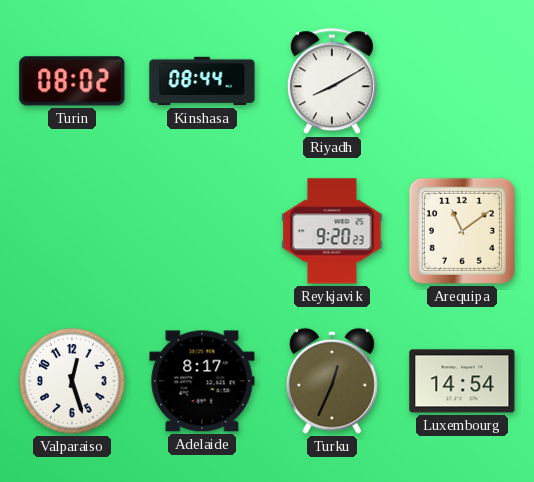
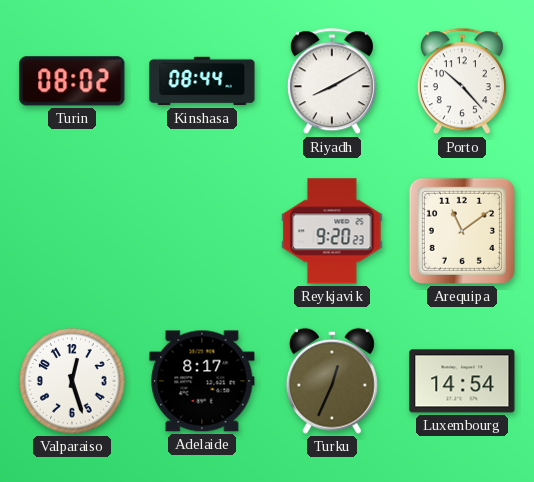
Porto: none -> 10:23
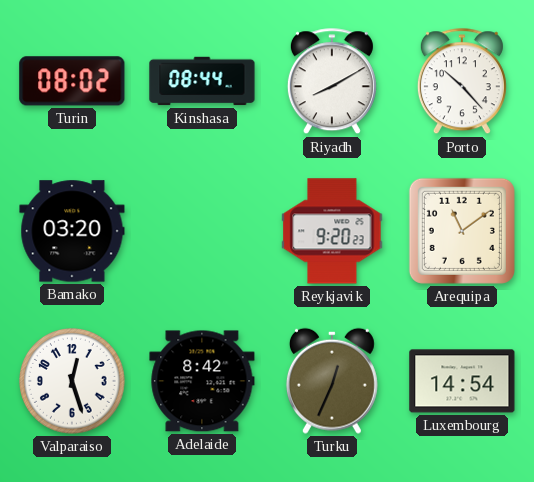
Bamako: none -> 03:20
Adelaide: 8:17 -> 8:42
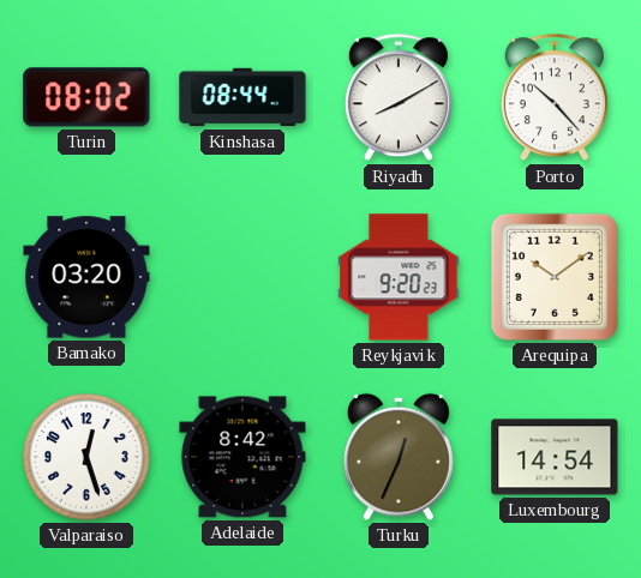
Arequipa: 11:09 -> 10:09
